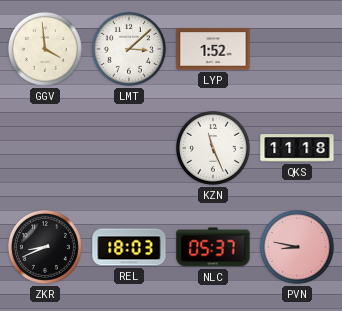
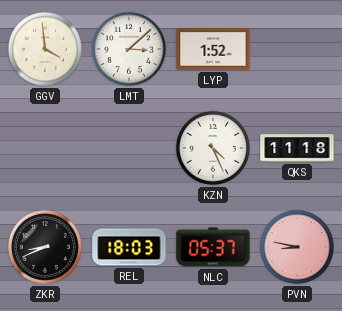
KZN: 11:26 -> 4:26
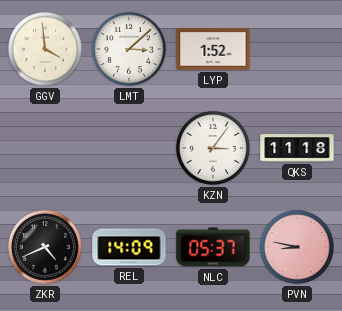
KZN: 4:26 -> 3:06
ZKR: 8:41 -> 4:41
REL: 18:03 -> 14:09
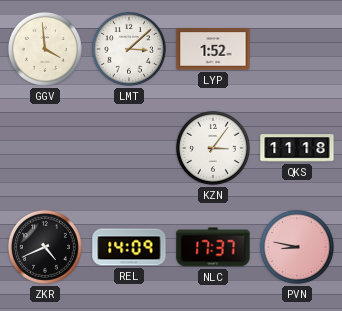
NLC: 05:37 -> 17:37
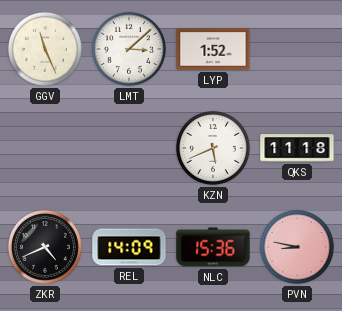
GGV: 3:59 -> 11:26
KZN: 3:06 -> 5:41
NLC: 17:37 -> 15:36
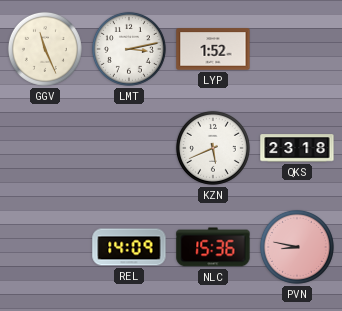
LMT: 3:08 -> 3:13
QKS: 11:18 -> 23:18
ZKR: 4:41 -> none
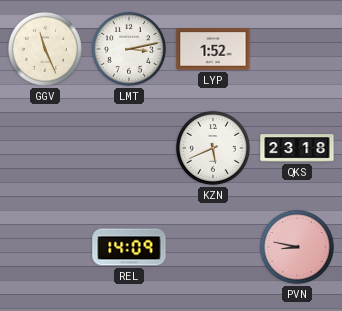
NLC: 15:36 -> none
